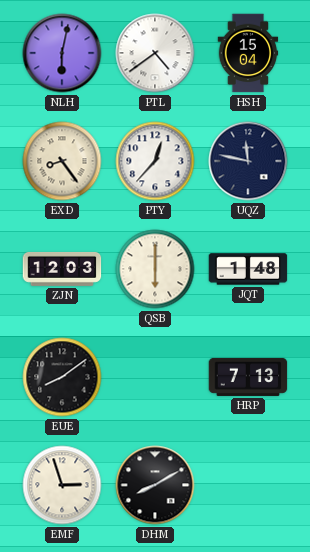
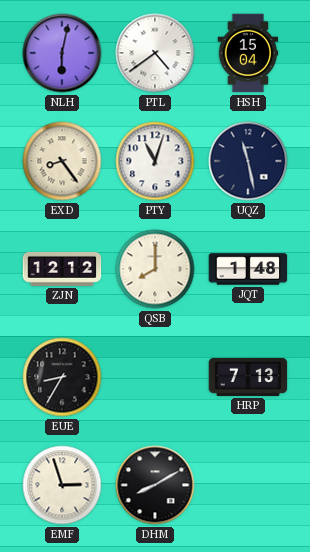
PTY: 12:37 -> 11:03
UQZ: 11:47 -> 11:28
ZJN: 12:03 -> 12:12
QSB: 6:00 -> 8:00
EUE: 8:09 -> 8:35
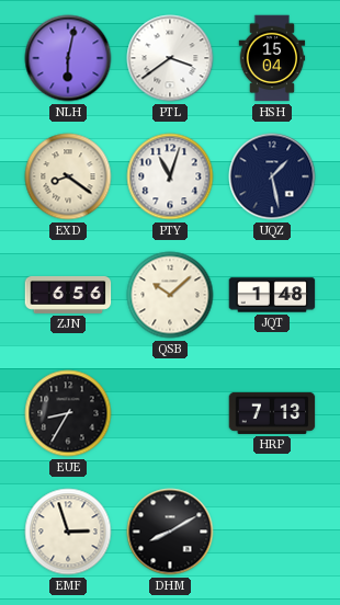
PTL: 4:39 -> 3:39
EXD: 8:24 -> 8:21
UQZ: 11:28 -> 1:28
ZJN: 12:12 -> 6:56
QSB: 8:00 -> 10:08
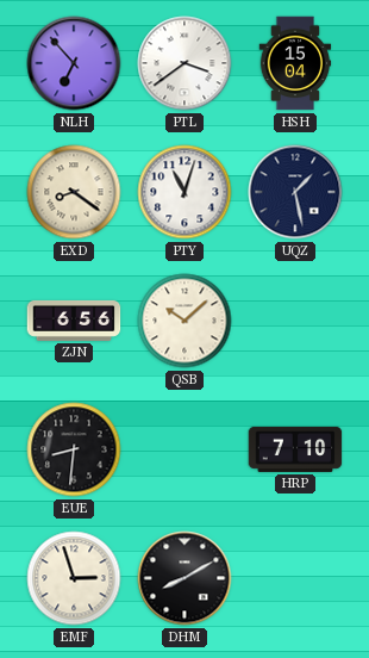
NLH: 6:02 -> 6:53
JQT: 1:48 -> none
EUE: 8:35 -> 8:31
HRP: 7:13 -> 7:10
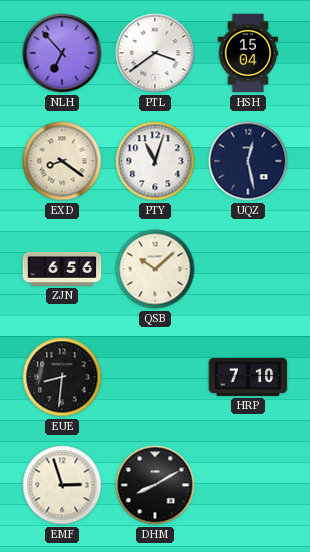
UQZ: 1:28 -> 12:28
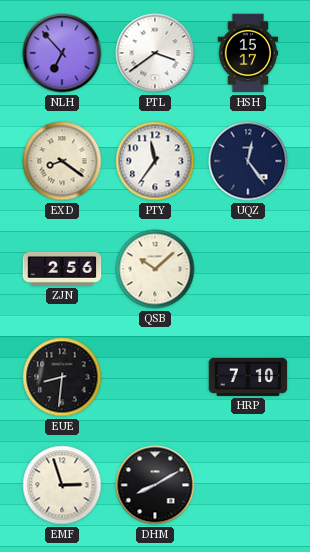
HSH: 15:04 -> 15:17
PTY: 11:03 -> 11:36
UQZ: 12:28 -> 12:24
ZJN: 6:56 -> 2:56
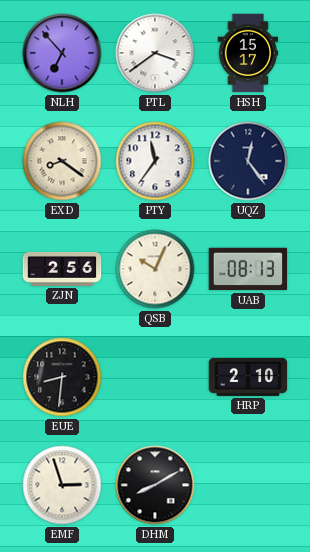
QSB: 10:08 -> 10:04
UAB: none -> 08:13
HRP: 7:10 -> 2:10
